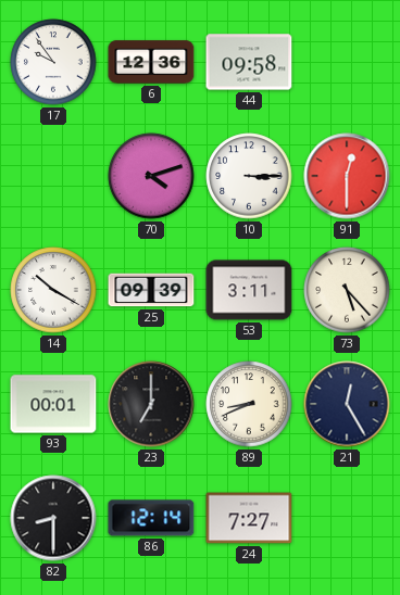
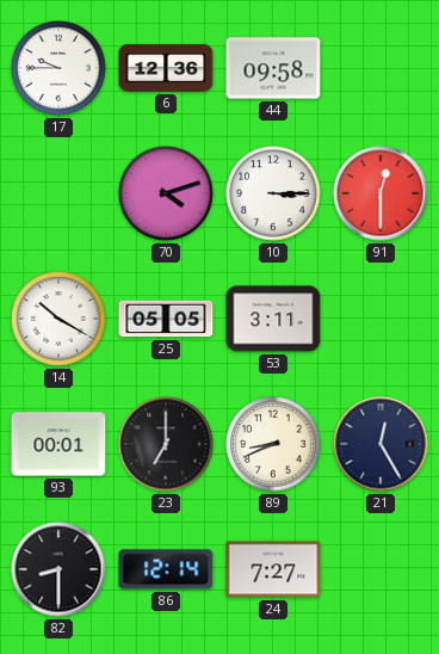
17: 9:54 -> 9:45
25: 09:39 -> 05:05
73: 5:23 -> none
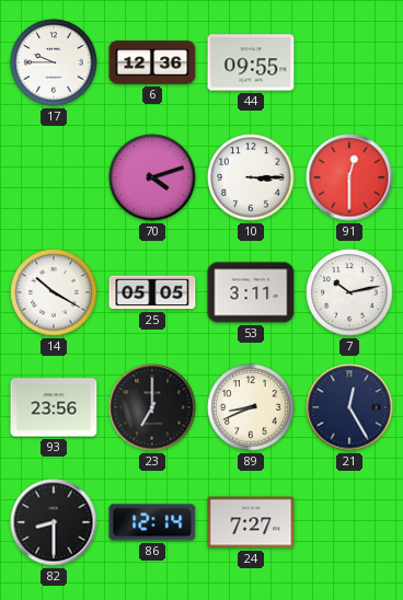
44: 09:58 -> 09:55
7: none -> 10:13
93: 00:01 -> 23:56
